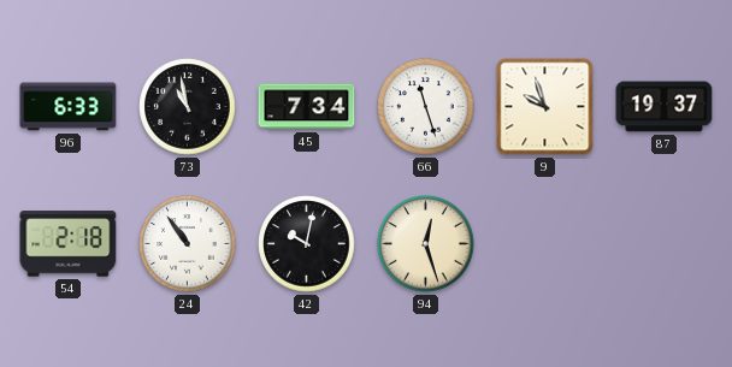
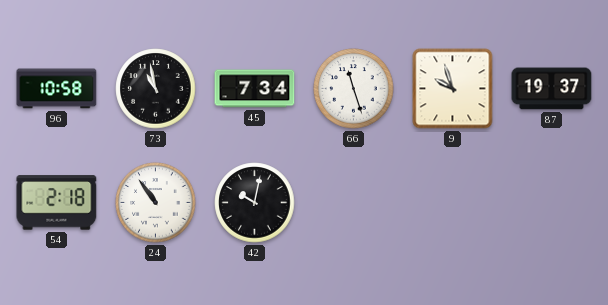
96: 6:33 -> 10:58
94: 12:27 -> none
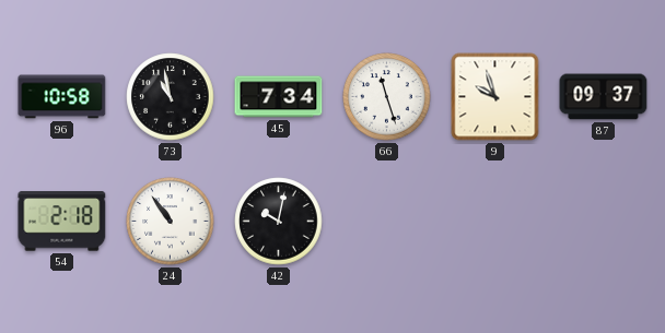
87: 19:37 -> 09:37
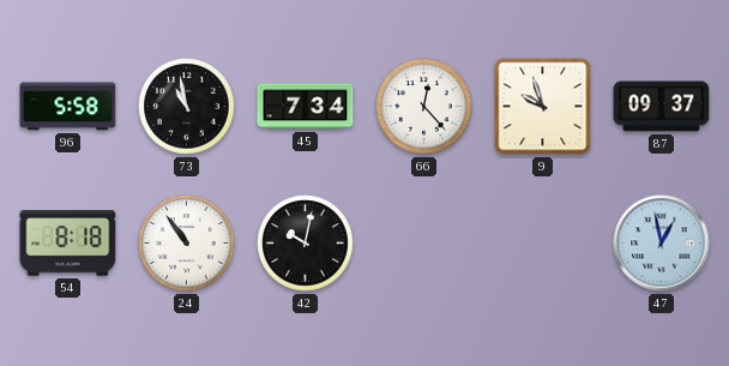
96: 10:58 -> 5:58
66: 11:27 -> 12:23
54: 2:18 -> 8:18
47: none -> 12:58
